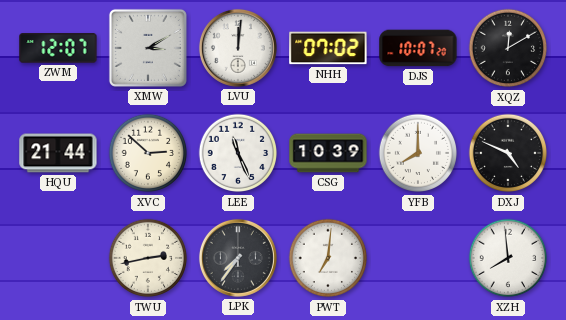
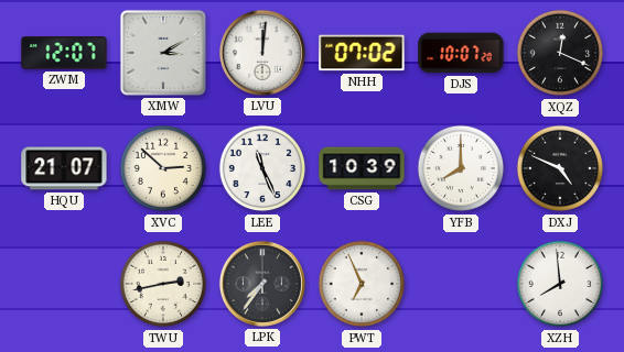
XQZ: 12:10 -> 12:19
HQU: 21:44 -> 21:07
PWT: 7:01 -> 6:56
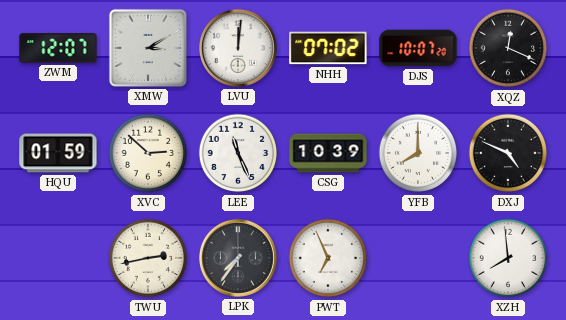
HQU: 21:07 -> 01:59
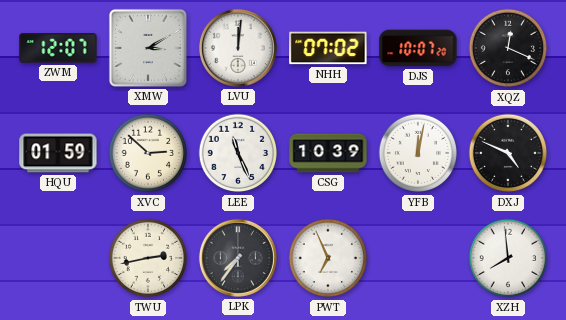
YFB: 8:00 -> 12:02
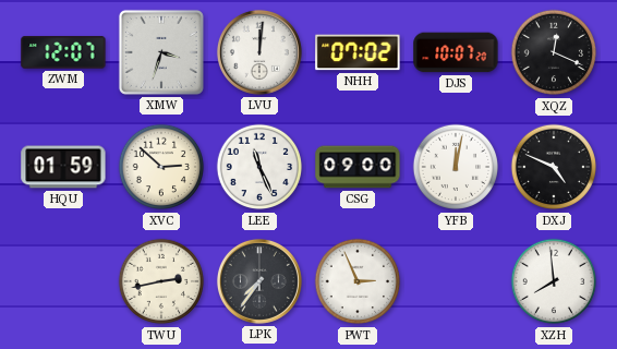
XMW: 3:10 -> 3:33
CSG: 10:39 -> 09:00
PWT: 6:56 -> 2:56
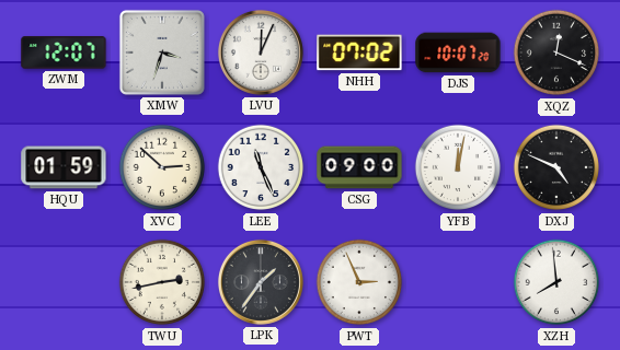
LVU: 12:01 -> 12:04
LPK: 7:36 -> 1:36
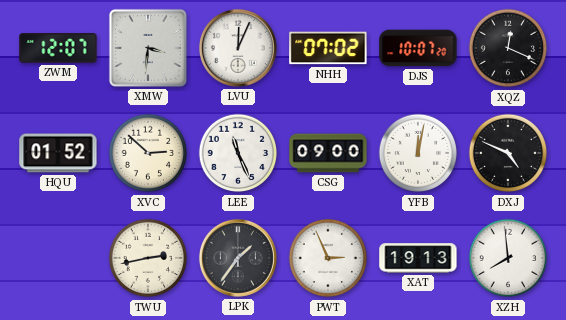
XMW: 3:33 -> 3:31
HQU: 01:59 -> 01:52
XAT: none -> 19:13
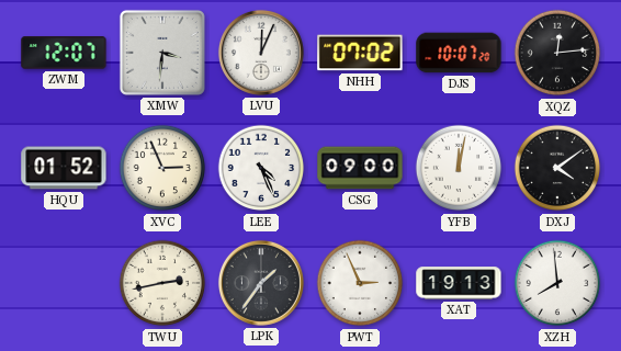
XQZ: 12:19 -> 12:14
XVC: 2:52 -> 2:56
LEE: 11:26 -> 4:26
DXJ: 4:49 -> 4:09
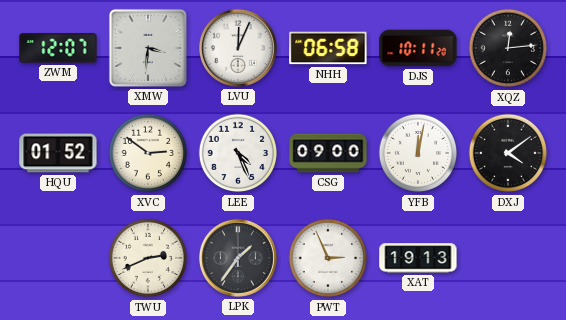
NHH: 07:02 -> 06:58
DJS: 10:07 -> 10:11
XVC: 2:56 -> 2:51
TWU: 2:43 -> 2:41
XZH: 7:59 -> none
